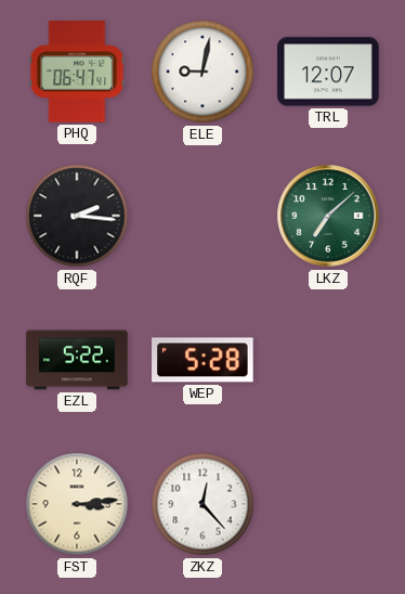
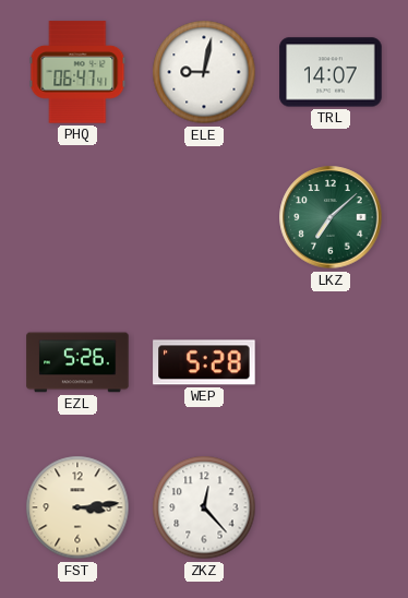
TRL: 12:07 -> 14:07
RQF: 2:16 -> none
EZL: 5:22 -> 5:26
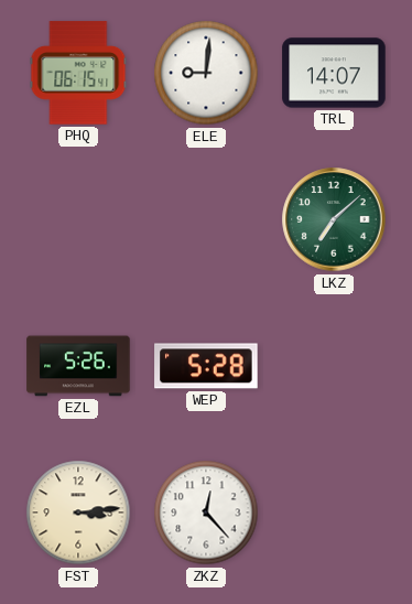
PHQ: 06:47 -> 06:15
ELE: 9:02 -> 9:01
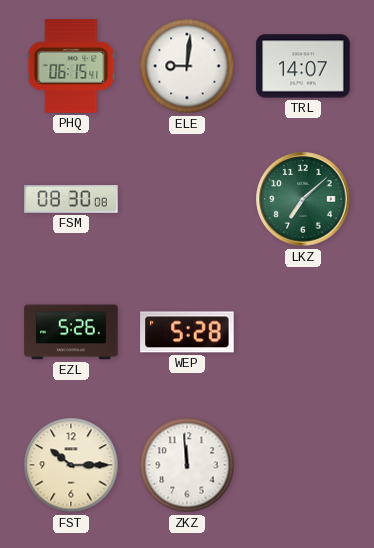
FSM: none -> 08:30
FST: 3:14 -> 10:15
ZKZ: 12:23 -> 11:59
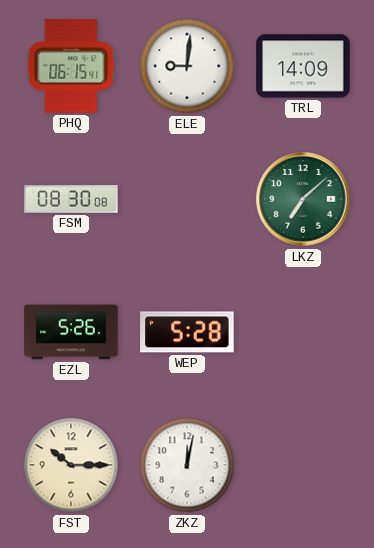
TRL: 14:07 -> 14:09
ZKZ: 11:59 -> 12:02
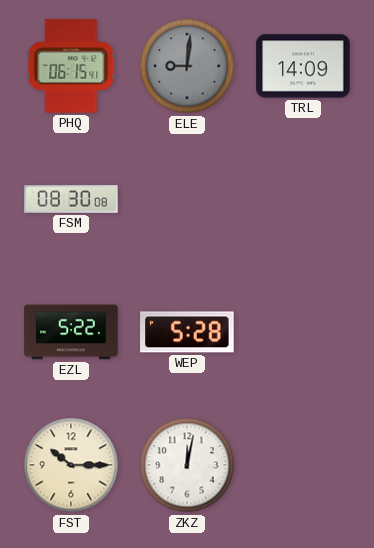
ELE dial: white -> grey
LKZ: 7:08 -> none
EZL: 5:26 -> 5:22
